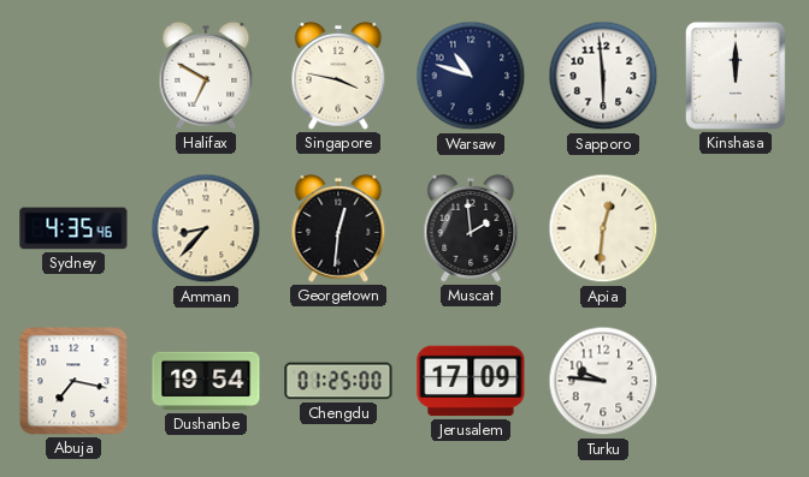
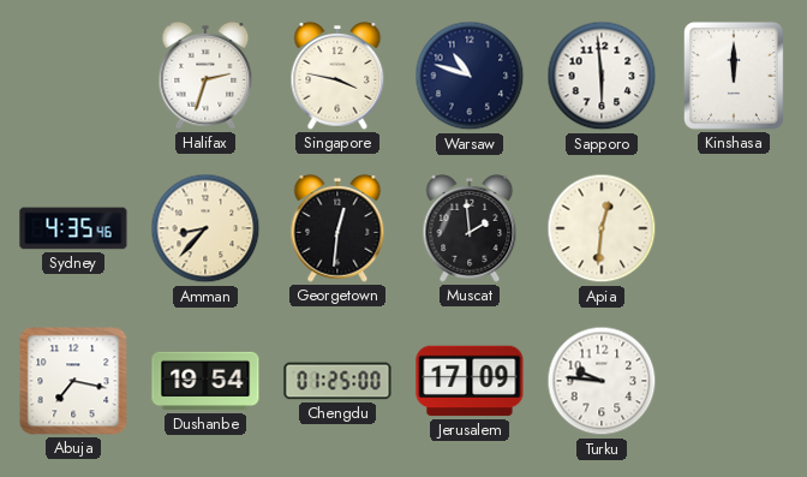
Halifax: 6:50 -> 2:33
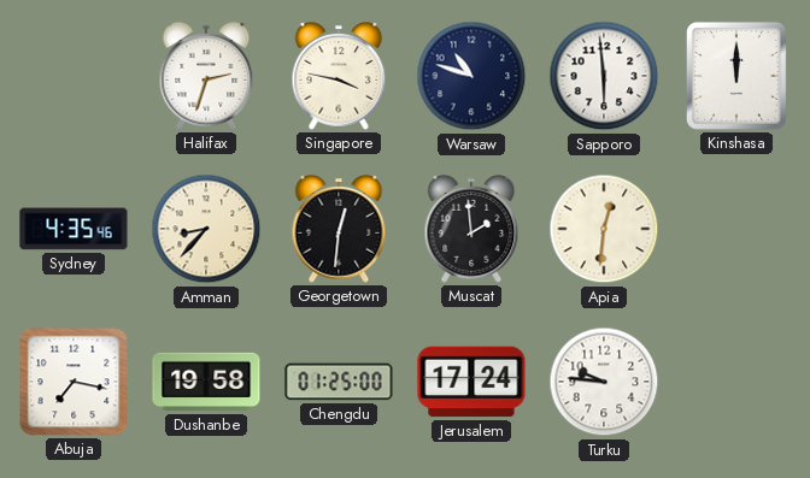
Dushanbe: 19:54 -> 19:58
Jerusalem: 17:09 -> 17:24
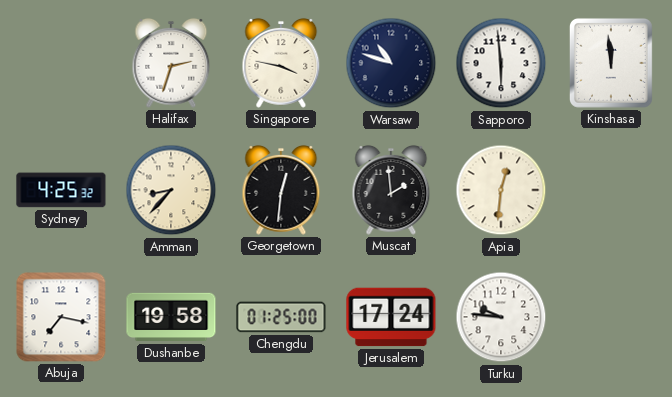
Kinshasa: 12:00 -> 11:59
Sydney: 4:35 -> 4:25
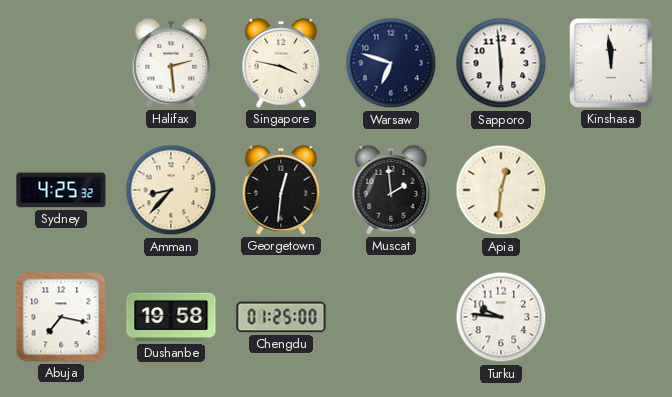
Halifax: 2:33 -> 2:29
Warsaw: 10:48 -> 6:48
Jerusalem: 17:24 -> none
